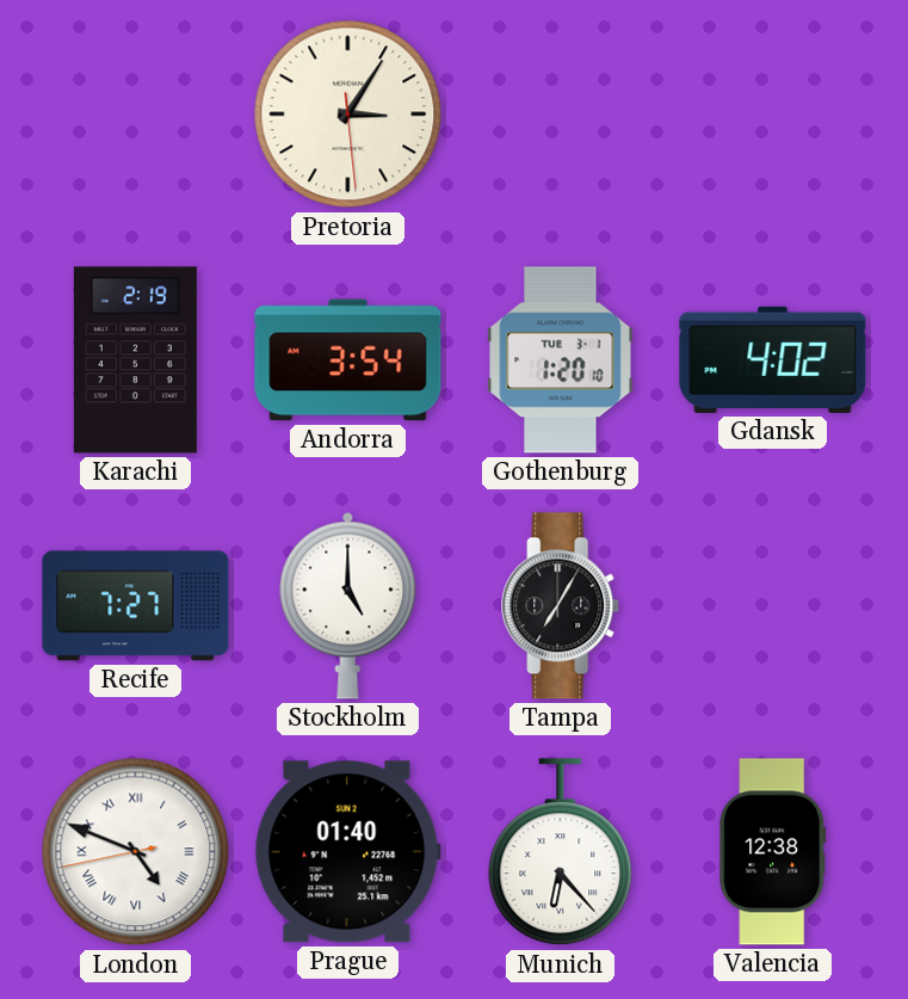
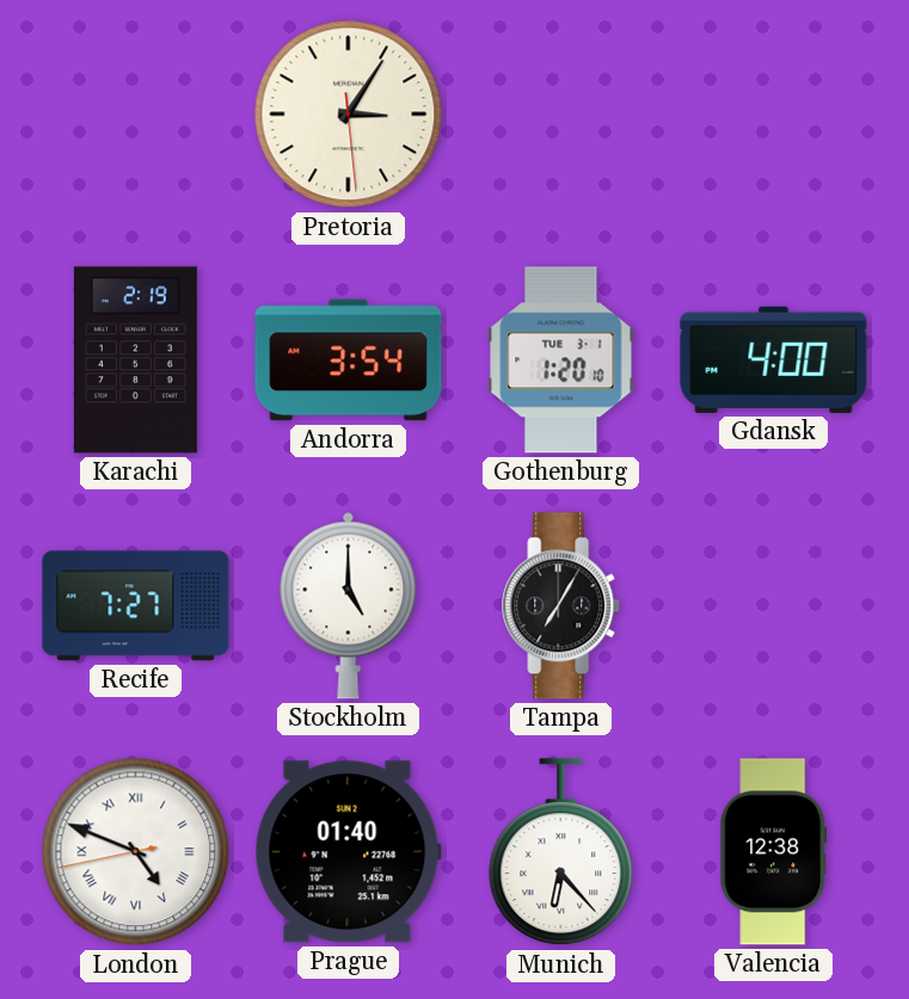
Gdansk: 4:02 -> 4:00
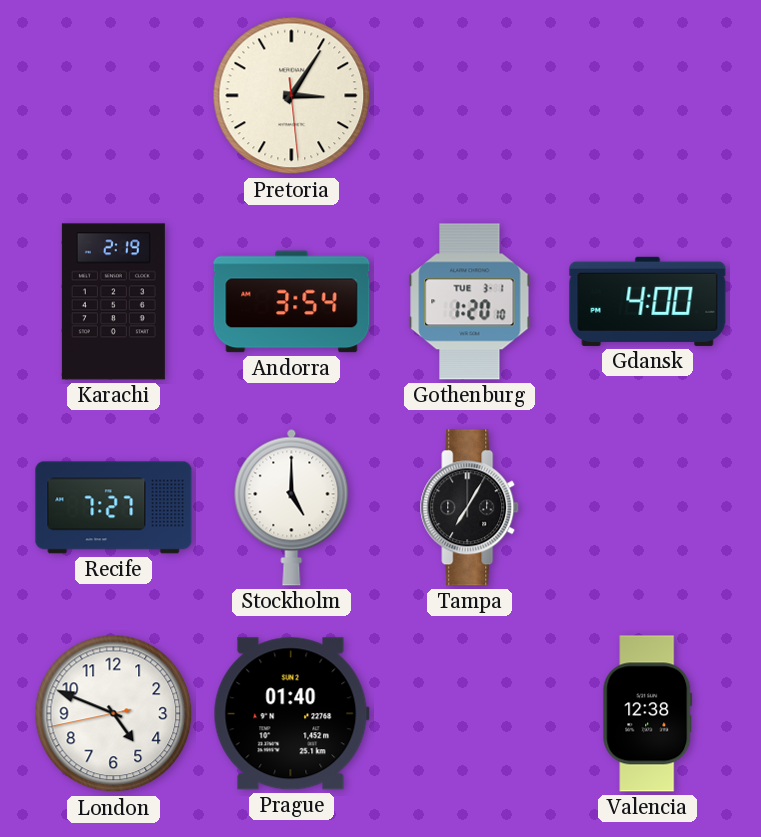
London numerals: Roman -> Arabic
Munich: 6:23 -> none
